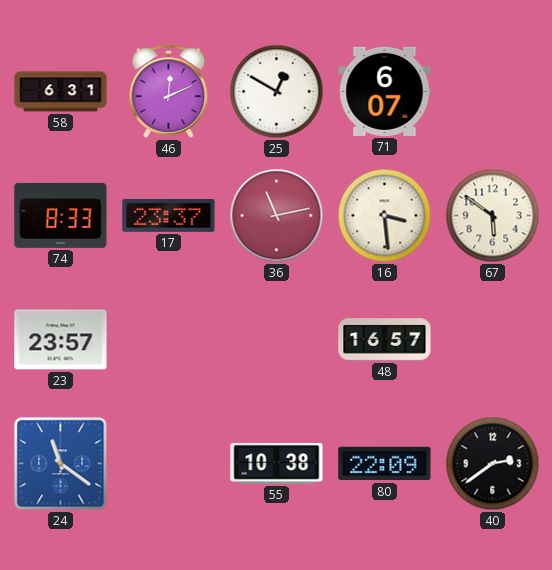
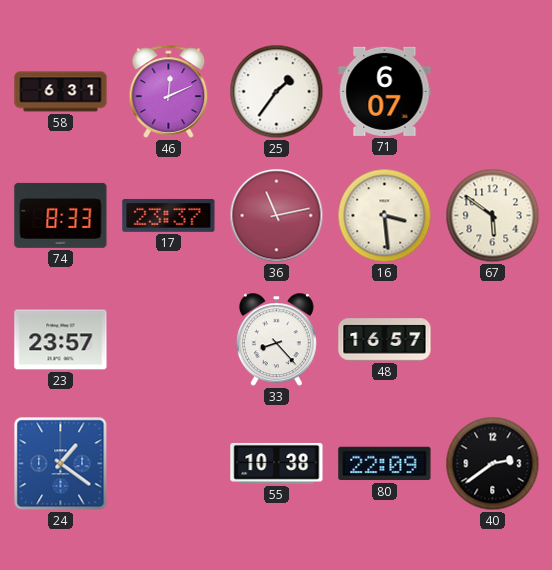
25: 12:50 -> 1:36
33: none -> 8:23
24: 11:21 -> 1:21
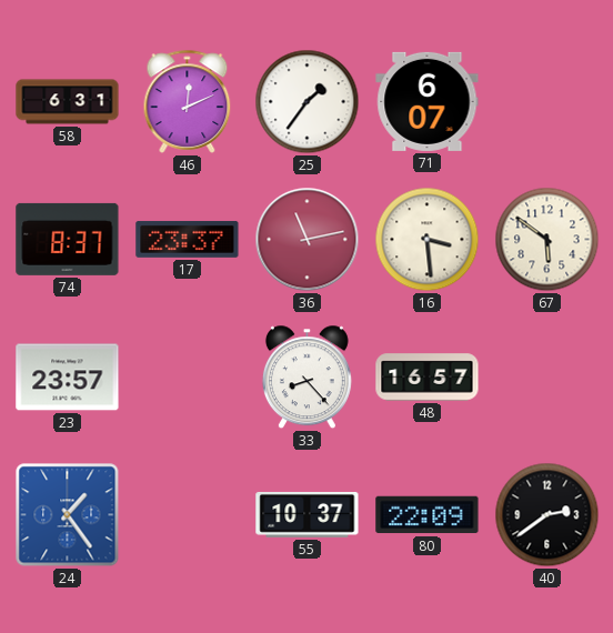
74: 8:33 -> 8:37
24: 1:21 -> 1:24
55: 10:38 -> 10:37
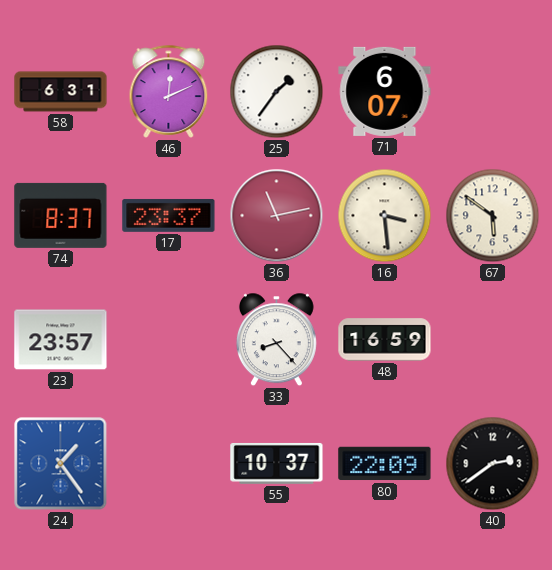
48: 16:57 -> 16:59
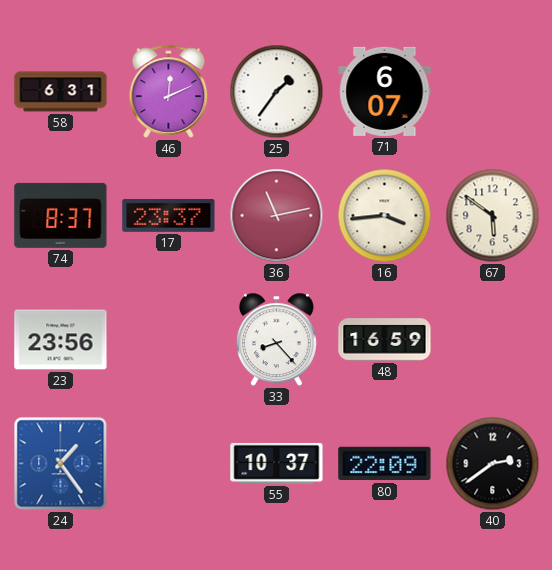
16: 3:29 -> 3:44
23: 23:57 -> 23:56
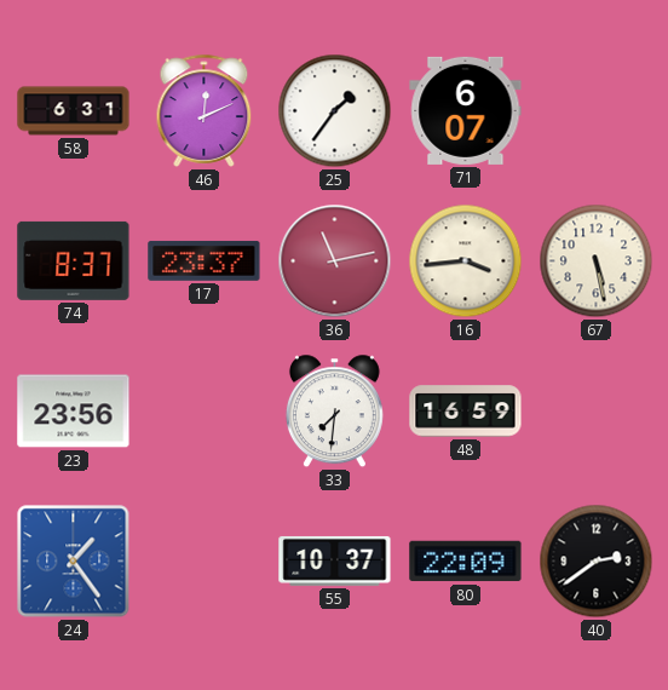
67: 5:51 -> 5:28
33: 8:23 -> 7:31
